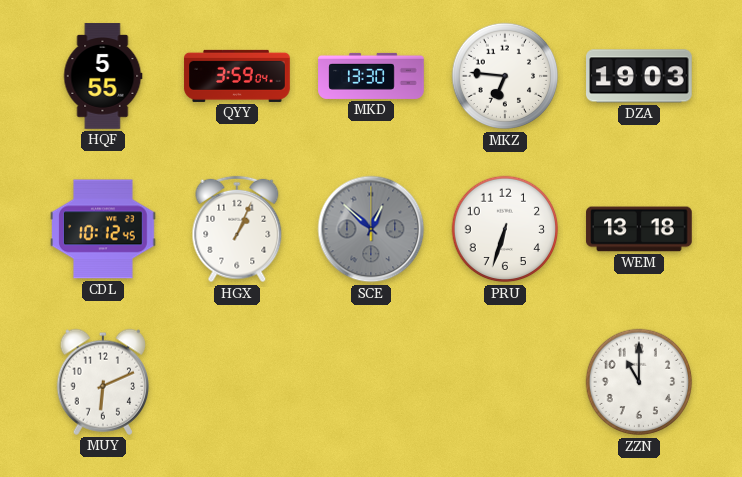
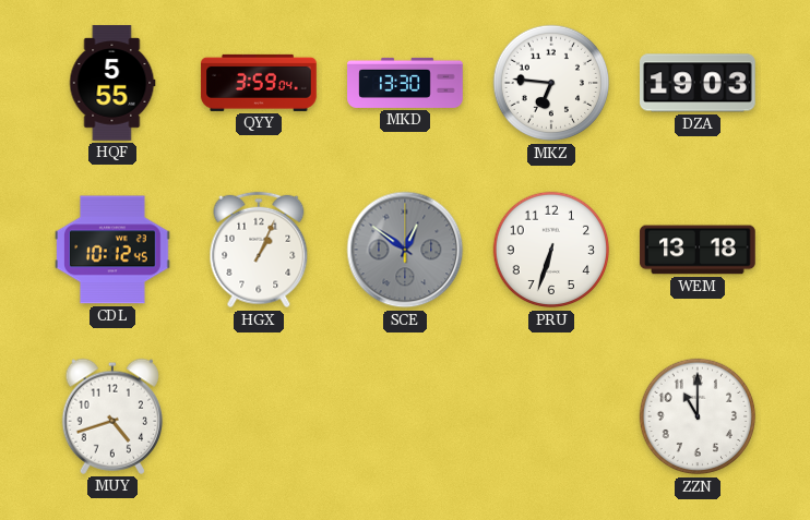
SCE: 12:52 -> 12:51
MUY: 6:11 -> 4:42
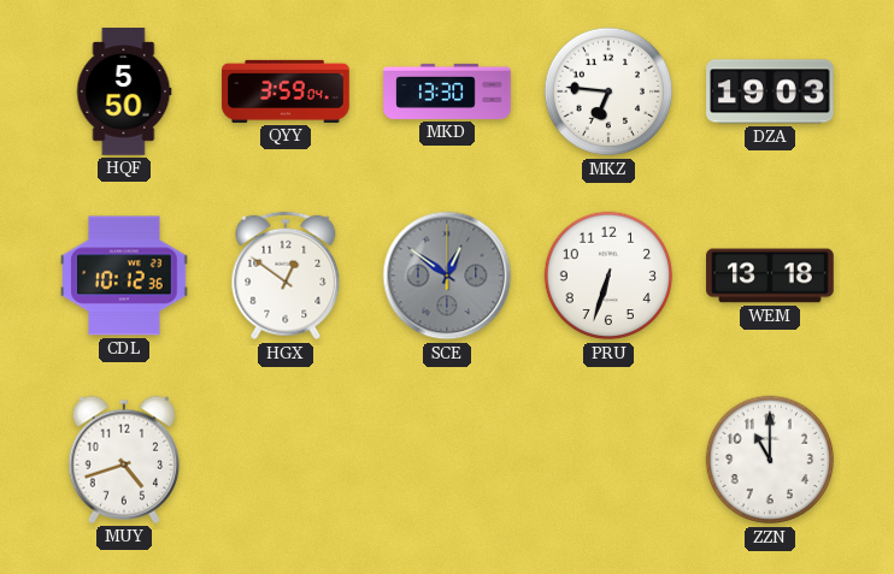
HQF: 5:55 -> 5:50
CDL: 10:12:45 -> 10:12:36
HGX: 1:04 -> 12:51
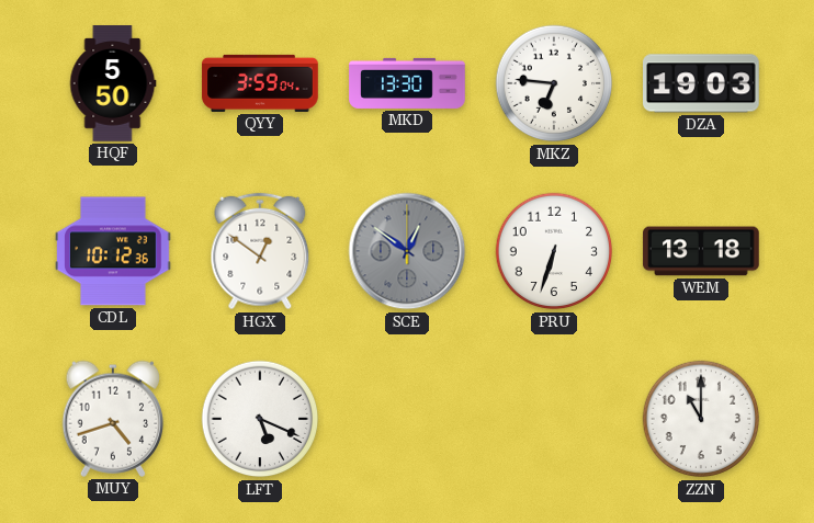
LFT: none -> 5:19
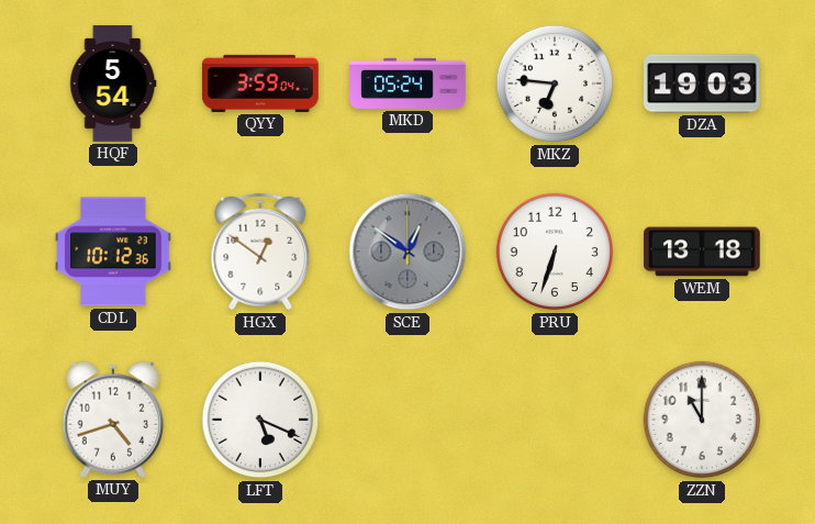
HQF: 5:50 -> 5:54
MKD: 13:30 -> 05:24
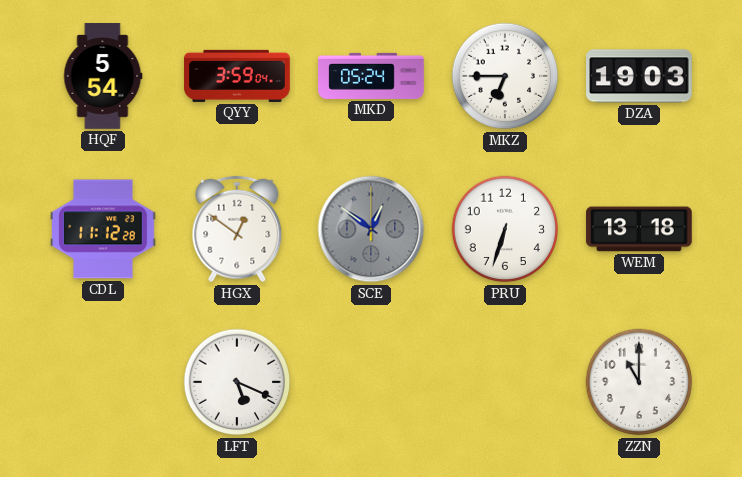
MKZ: 6:46 -> 6:45
CDL: 10:12 -> 11:12
MUY: 4:42 -> none
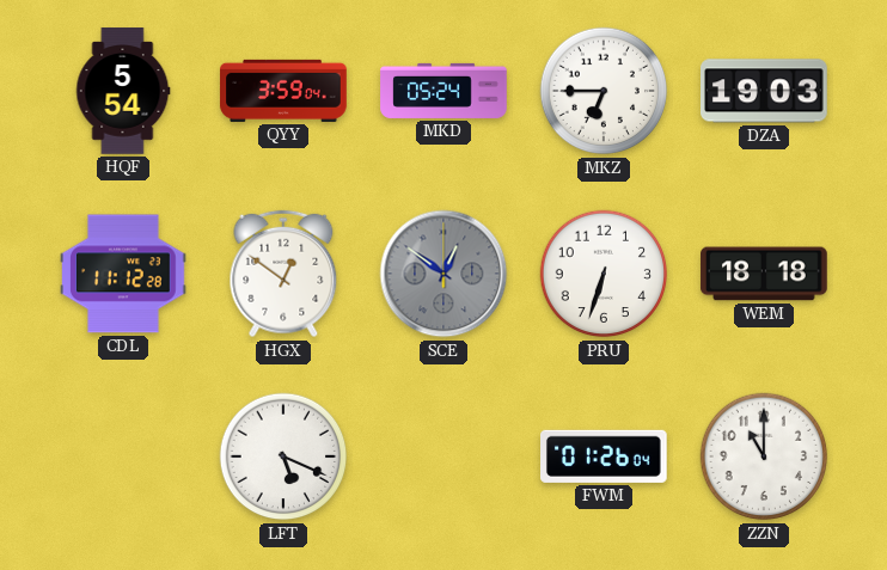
WEM: 13:18 -> 18:18
FWM: none -> 01:26
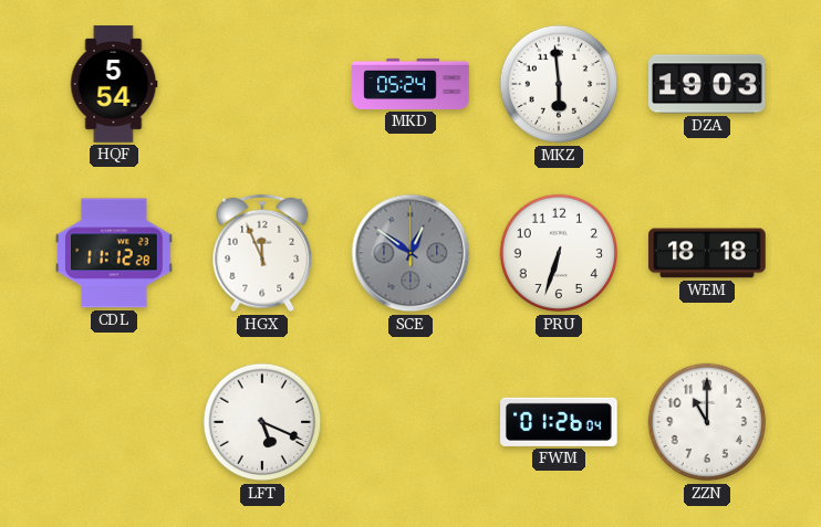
QYY: 3:59 -> none
MKZ: 6:45 -> 5:59
HGX: 12:51 -> 11:56
